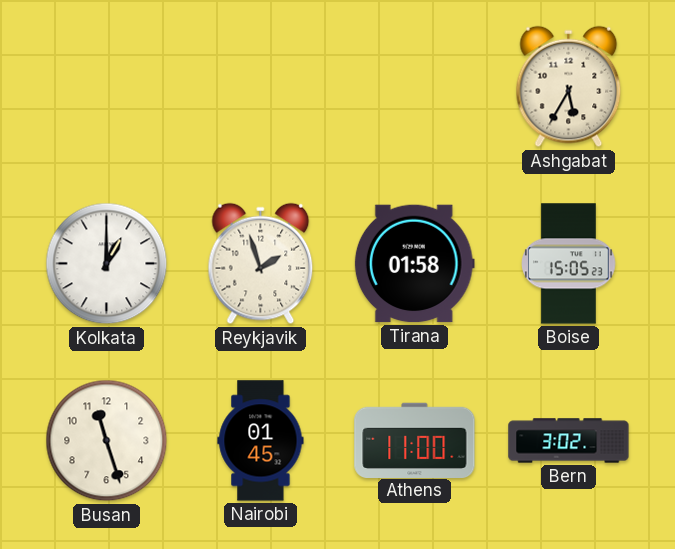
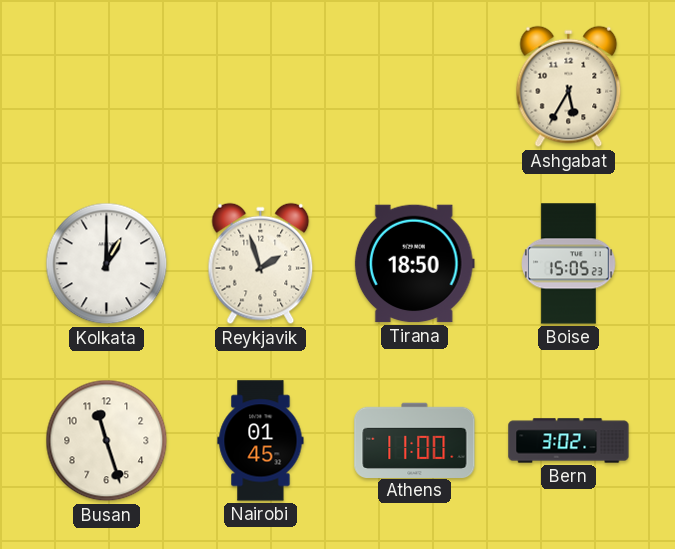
Tirana: 01:58 -> 18:50
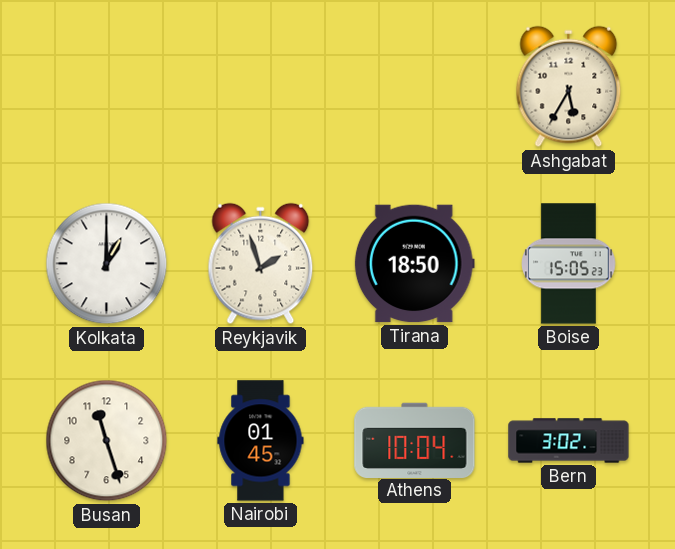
Athens: 11:00 -> 10:04
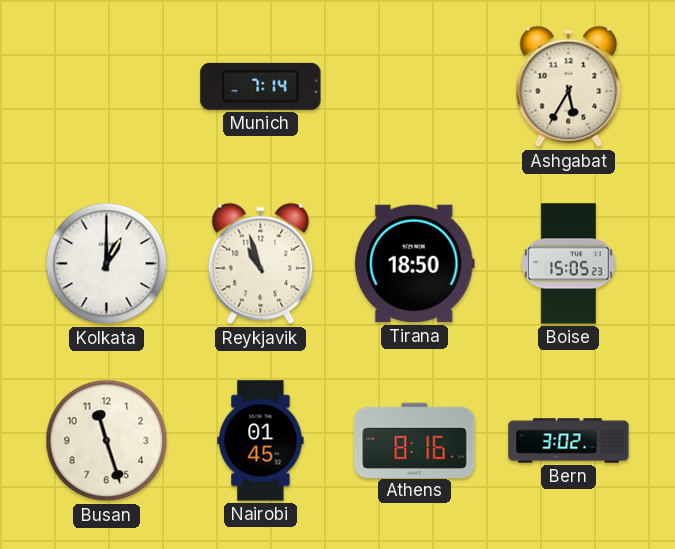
Munich: none -> 7:14
Reykjavik: 1:57 -> 10:57
Athens: 10:04 -> 8:16
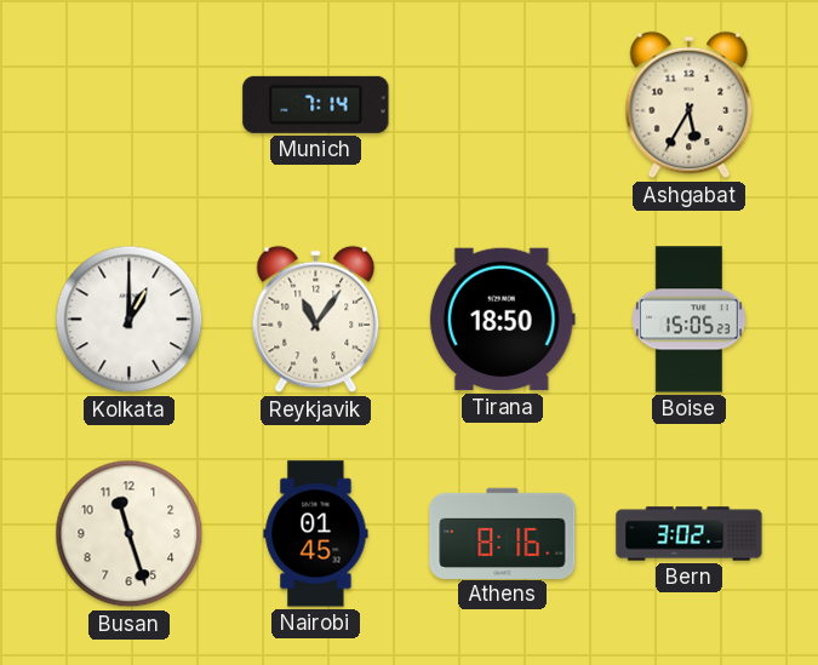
Reykjavik: 10:57 -> 11:06
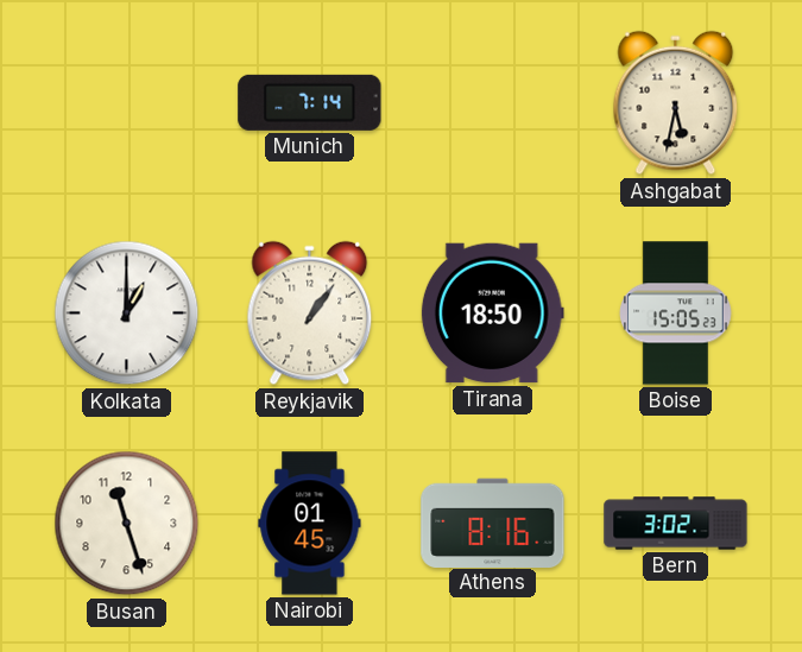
Ashgabat: 5:35 -> 5:32
Reykjavik: 11:06 -> 1:06
